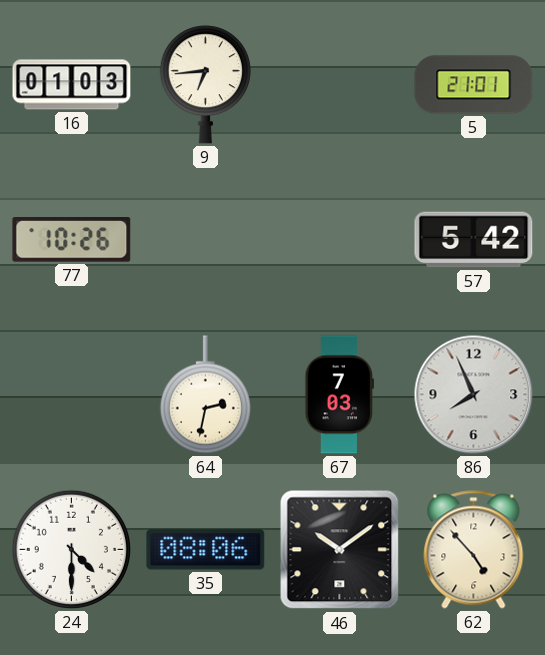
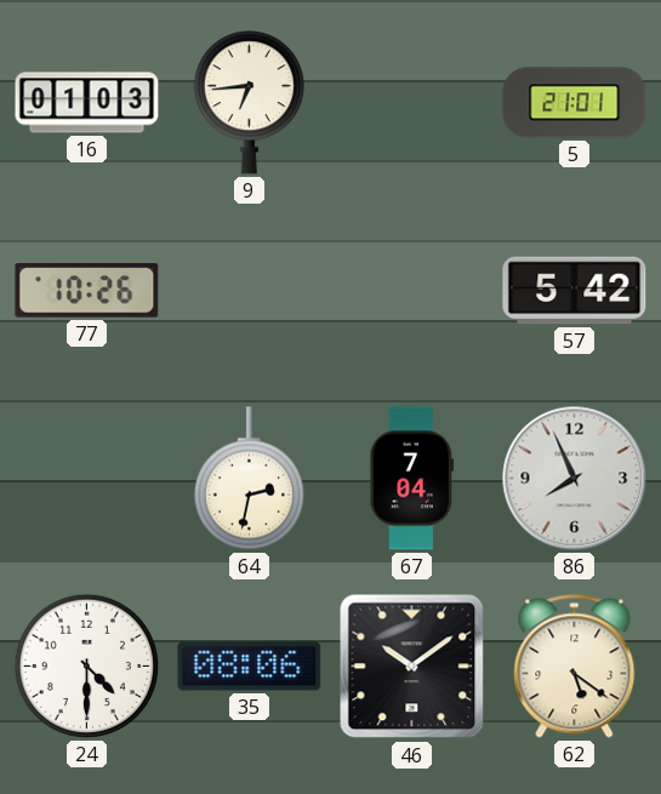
67: 7:03 -> 7:04
62: 4:53 -> 5:21
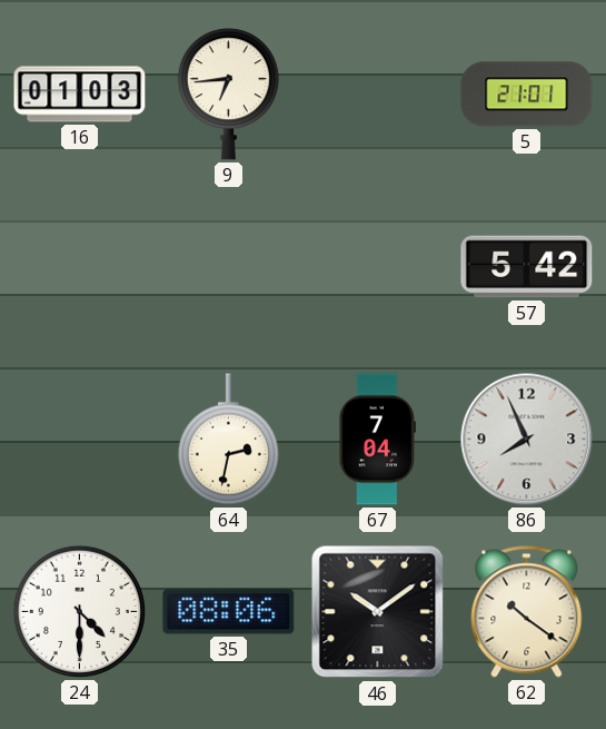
77: 10:26 -> none
62: 5:21 -> 10:21
